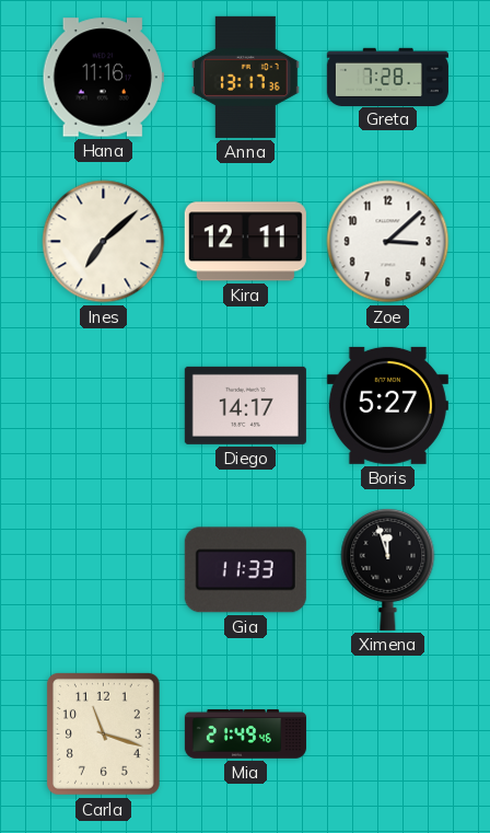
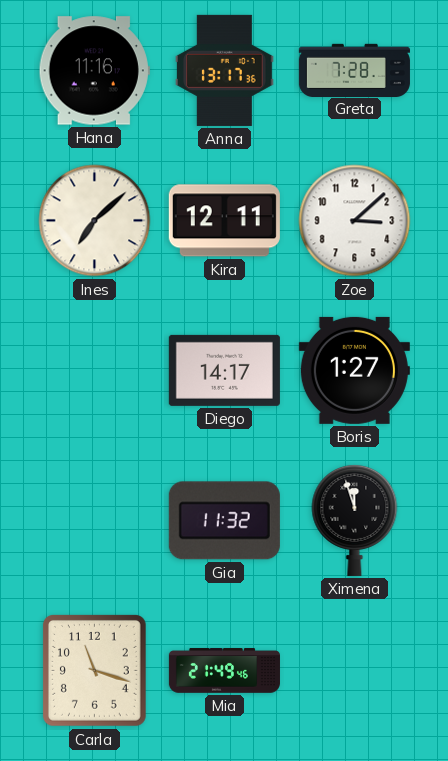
Boris: 5:27 -> 1:27
Gia: 11:33 -> 11:32
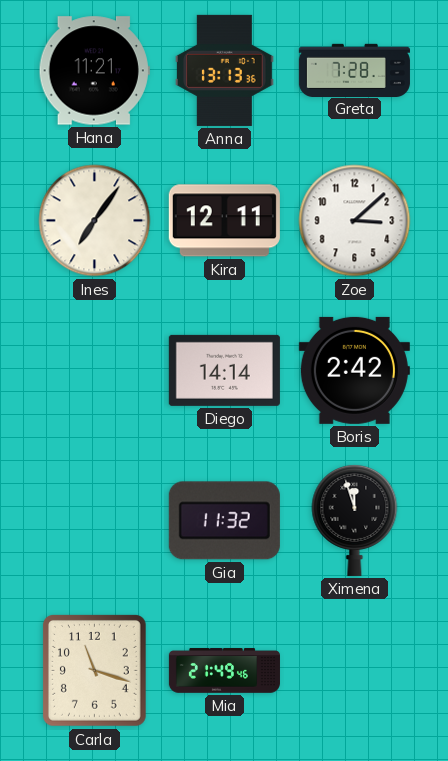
Hana: 11:16 -> 11:21
Anna: 13:17 -> 13:13
Ines: 7:08 -> 7:06
Diego: 14:17 -> 14:14
Boris: 1:27 -> 2:42
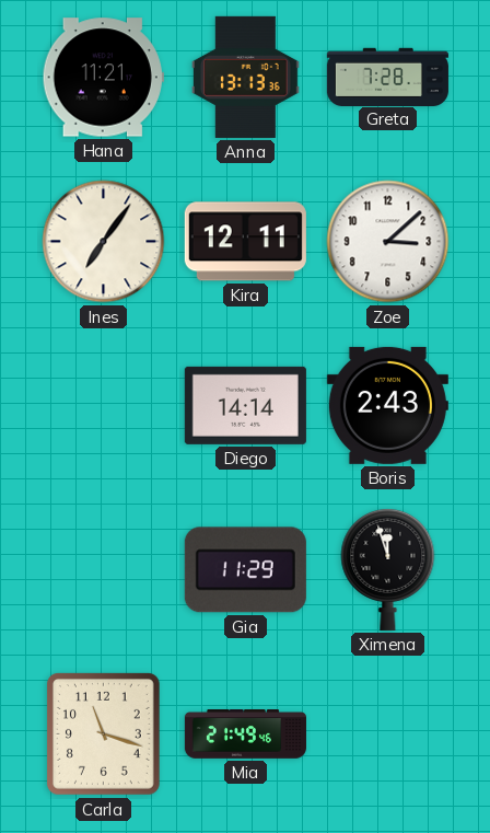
Boris: 2:42 -> 2:43
Gia: 11:32 -> 11:29
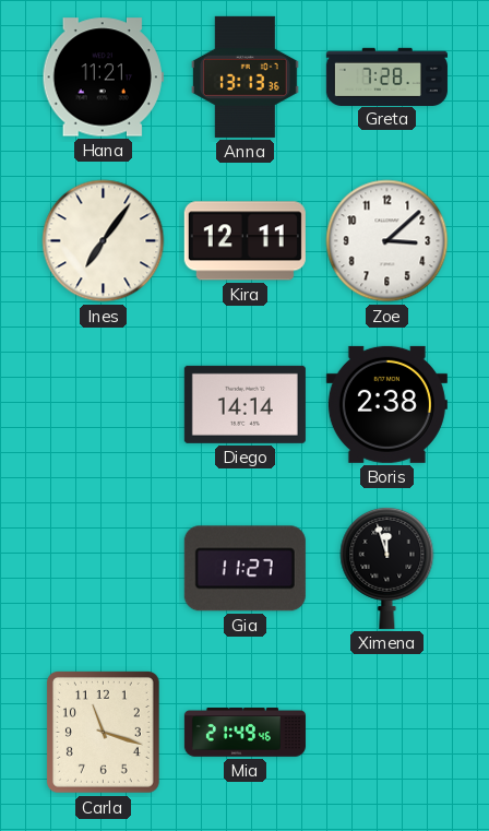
Boris: 2:43 -> 2:38
Gia: 11:29 -> 11:27
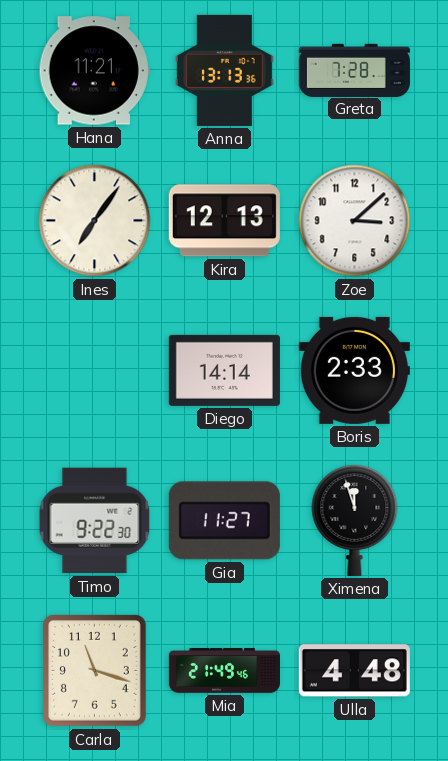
Kira: 12:11 -> 12:13
Boris: 2:38 -> 2:33
Timo: none -> 9:22
Ulla: none -> 4:48
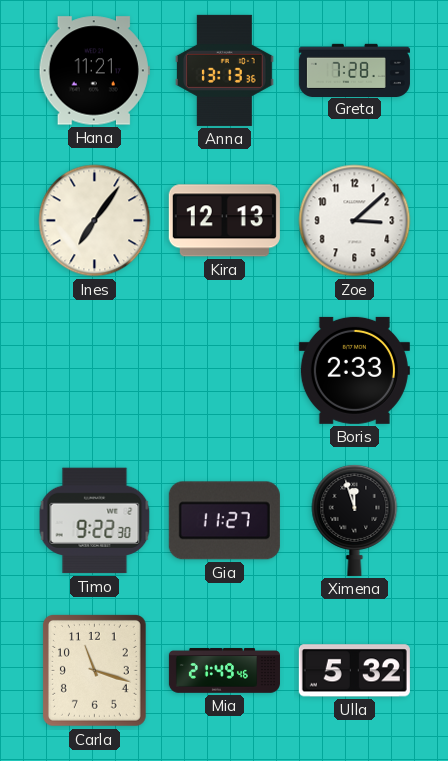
Diego: 14:14 -> none
Ulla: 4:48 -> 5:32
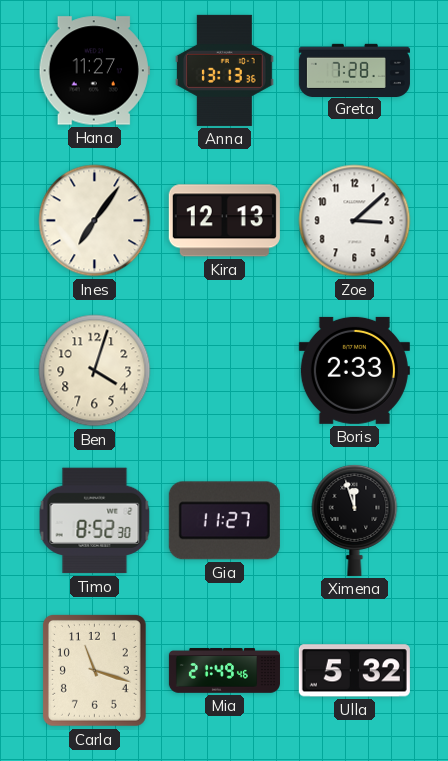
Hana: 11:21 -> 11:27
Ben: none -> 4:03
Timo: 9:22 -> 8:52
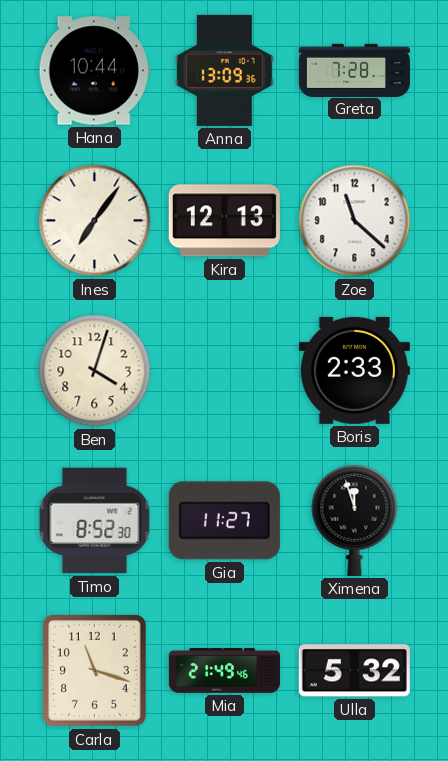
Hana: 11:27 -> 10:44
Anna: 13:13 -> 13:09
Zoe: 3:08 -> 11:22
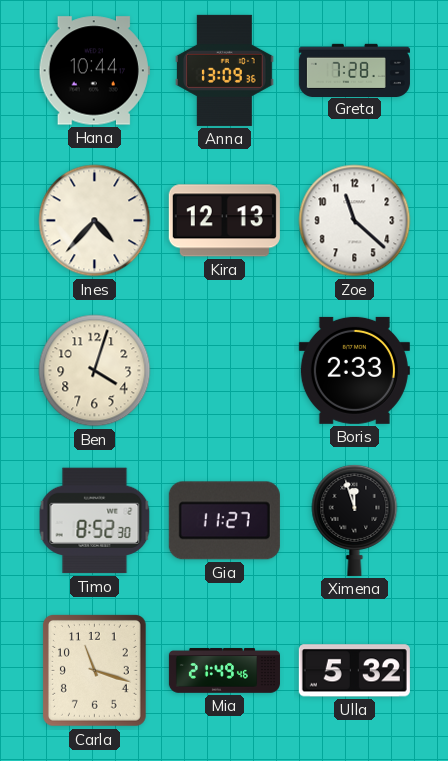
Ines: 7:06 -> 4:37
